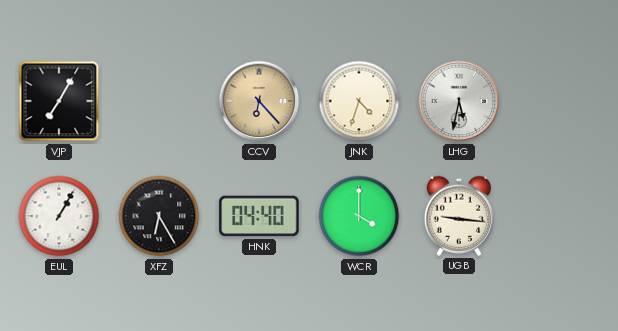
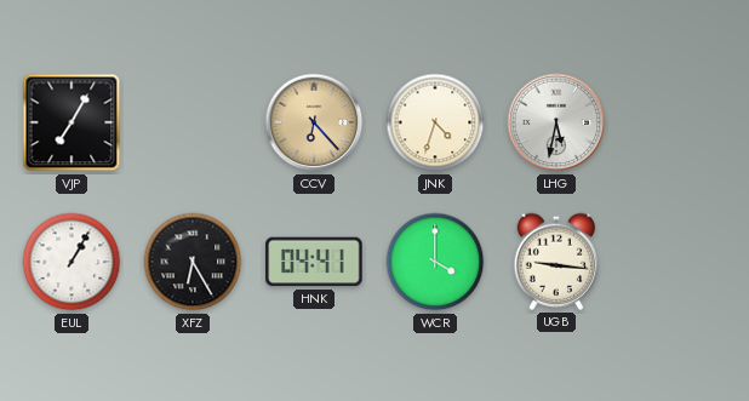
HNK: 04:40 -> 04:41
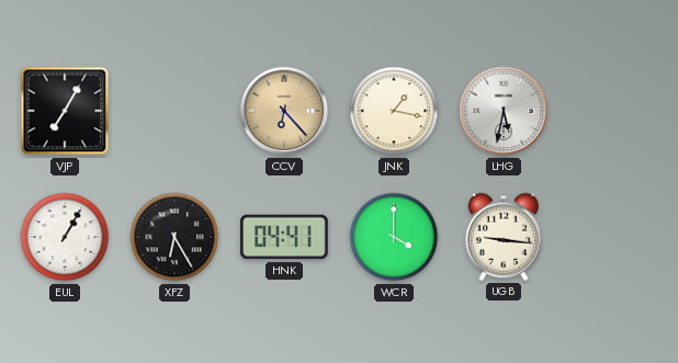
JNK: 4:33 -> 1:17
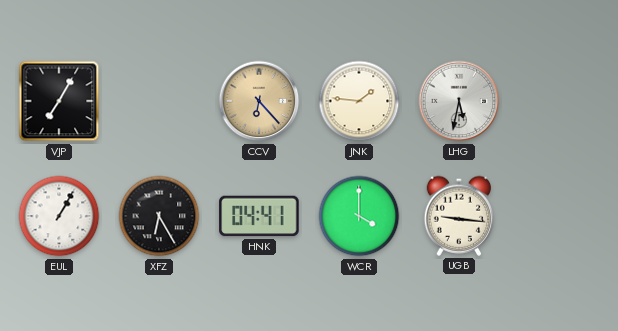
JNK: 1:17 -> 1:46
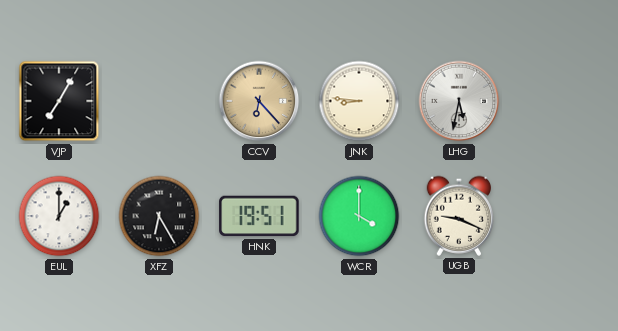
JNK: 1:46 -> 8:46
EUL: 1:05 -> 1:00
HNK: 04:41 -> 19:51
UGB: 9:16 -> 9:19
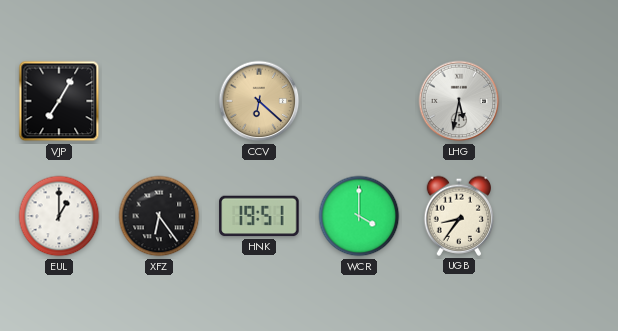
CCV: 6:23 -> 6:22
JNK: 8:46 -> none
XFZ: 6:25 -> 6:24
UGB: 9:19 -> 8:36
